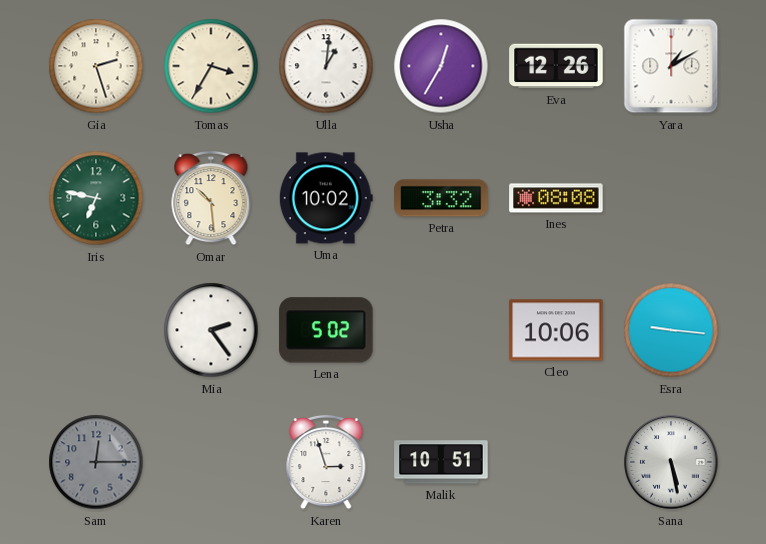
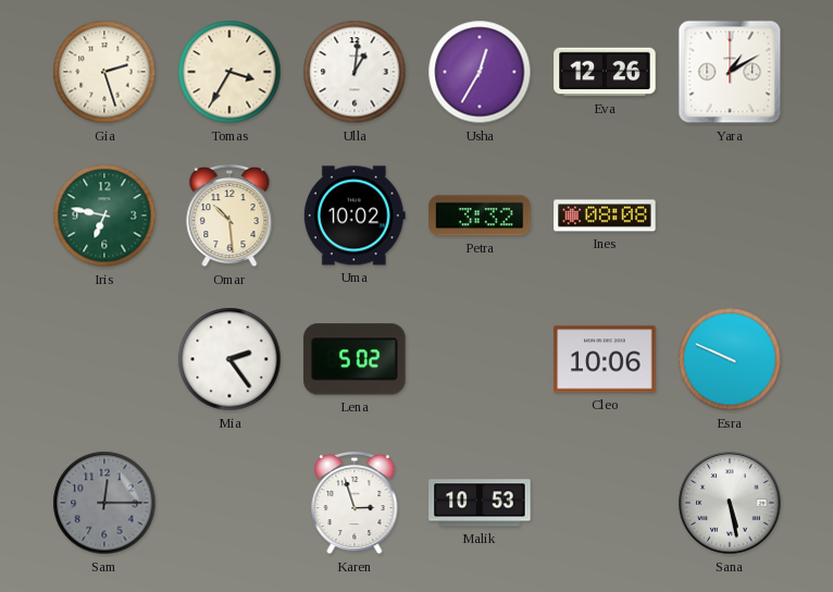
Esra: 9:16 -> 9:49
Malik: 10:51 -> 10:53
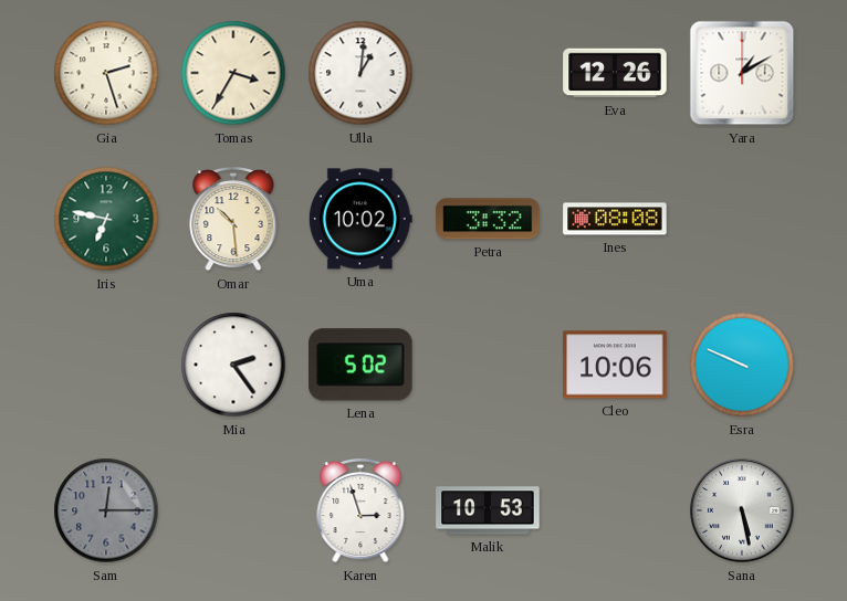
Usha: 12:35 -> none
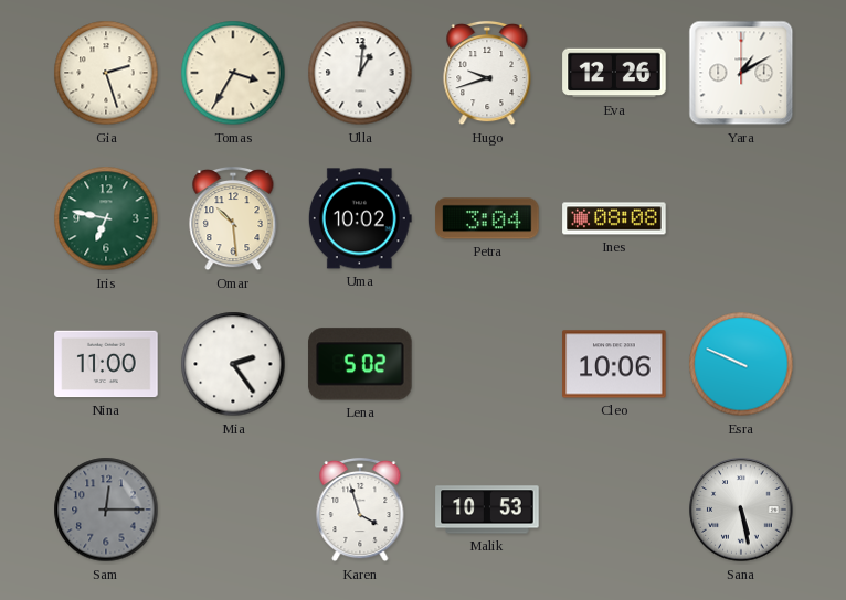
Hugo: none -> 9:42
Petra: 3:32 -> 3:04
Nina: none -> 11:00
Karen: 2:57 -> 3:57
